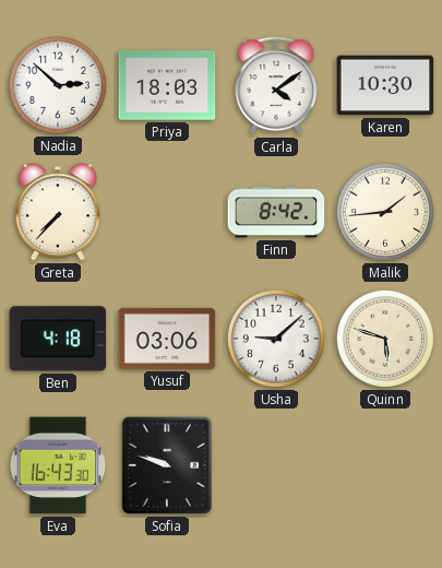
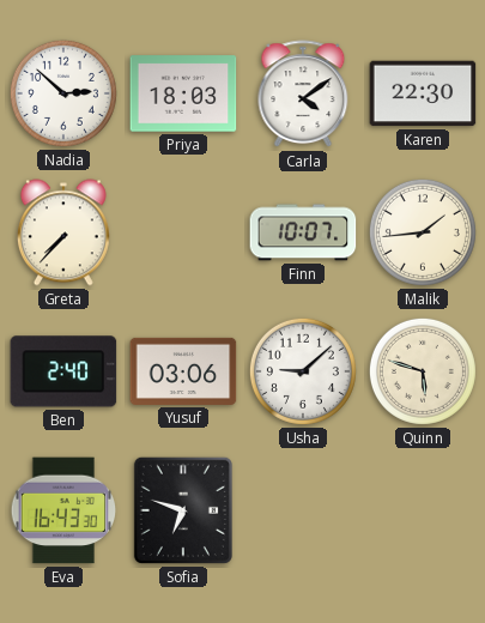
Karen: 10:30 -> 22:30
Finn: 8:42 -> 10:07
Ben: 4:18 -> 2:40
Sofia: 9:48 -> 6:48
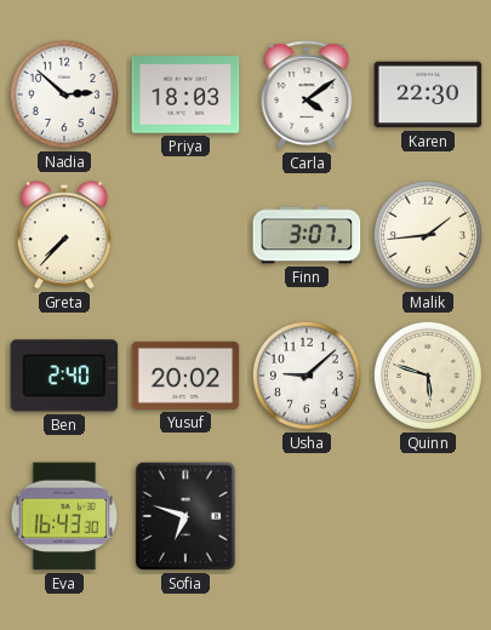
Finn: 10:07 -> 3:07
Yusuf: 03:06 -> 20:02
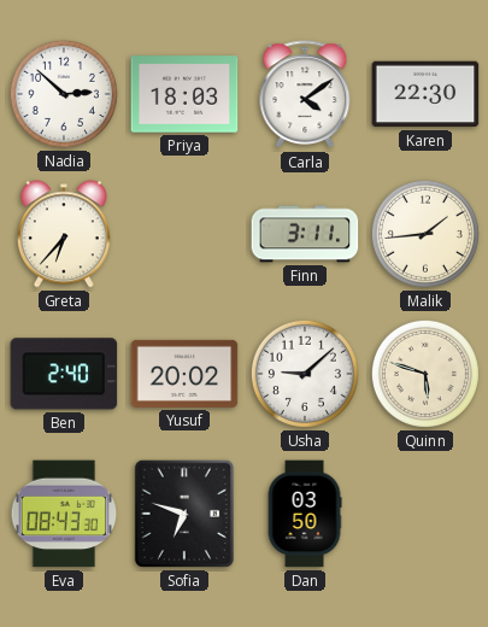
Greta: 7:37 -> 6:37
Finn: 3:07 -> 3:11
Eva: 16:43 -> 08:43
Dan: none -> 03:50
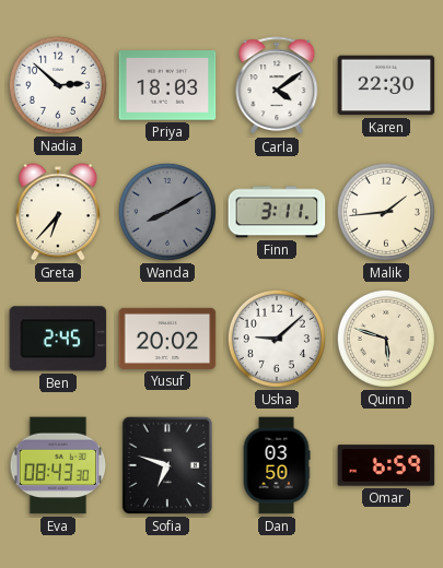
Wanda: none -> 8:10
Ben: 2:40 -> 2:45
Omar: none -> 6:59
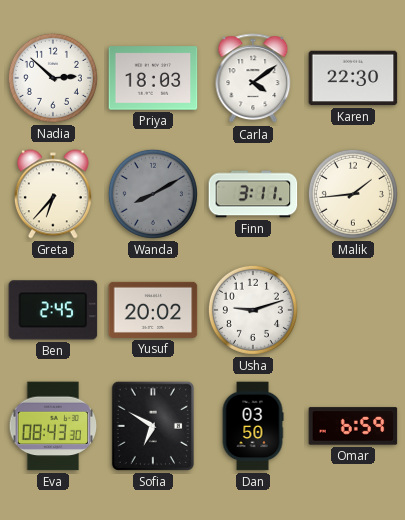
Usha: 9:08 -> 9:12
Quinn: 5:48 -> none
Sofia: 6:48 -> 6:50
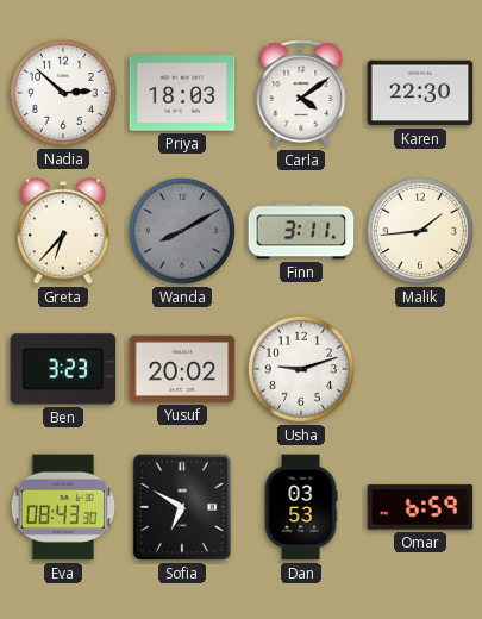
Ben: 2:45 -> 3:23
Dan: 03:50 -> 03:53
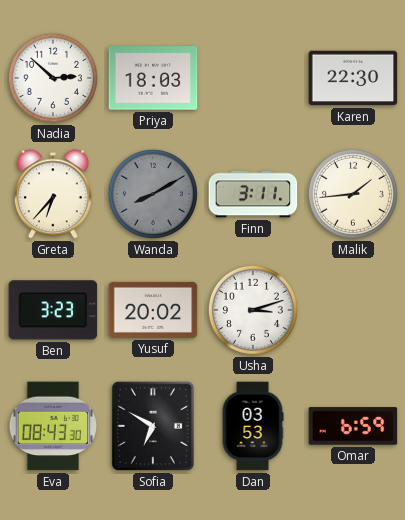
Carla: 4:09 -> none
Usha: 9:12 -> 3:12
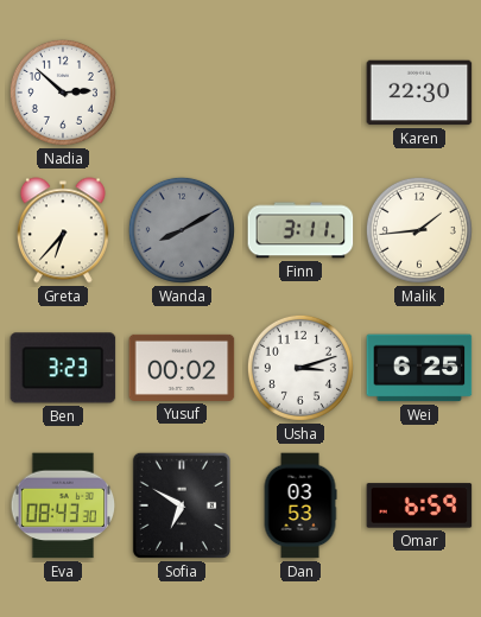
Priya: 18:03 -> none
Yusuf: 20:02 -> 00:02
Wei: none -> 6:25
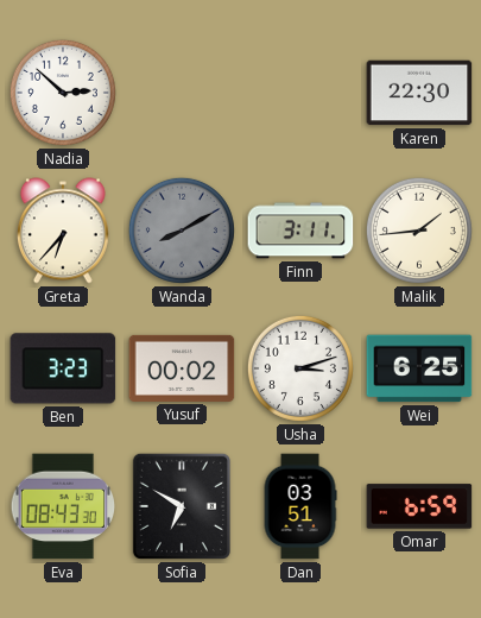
Dan: 03:53 -> 03:51
